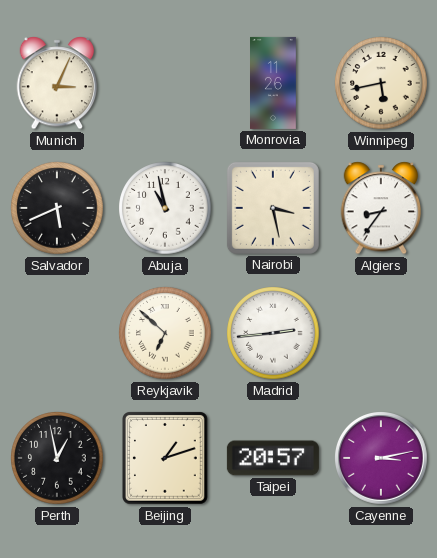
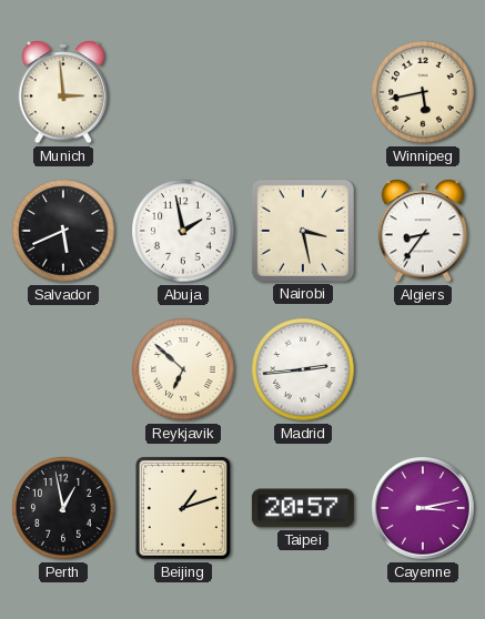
Munich: 3:04 -> 2:59
Monrovia: 11:26 -> none
Abuja: 10:58 -> 1:58
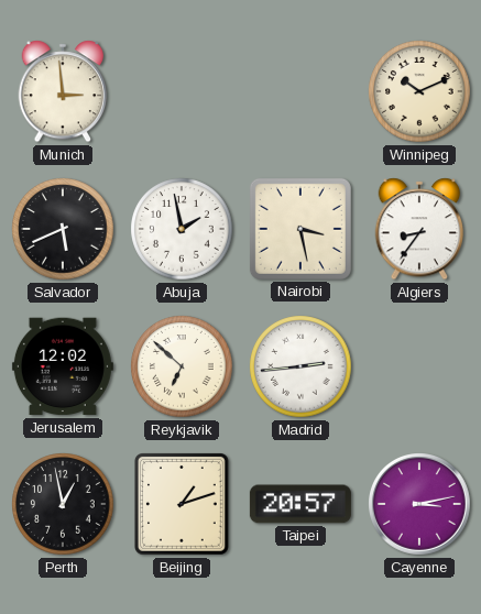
Winnipeg: 5:43 -> 10:11
Jerusalem: none -> 12:02
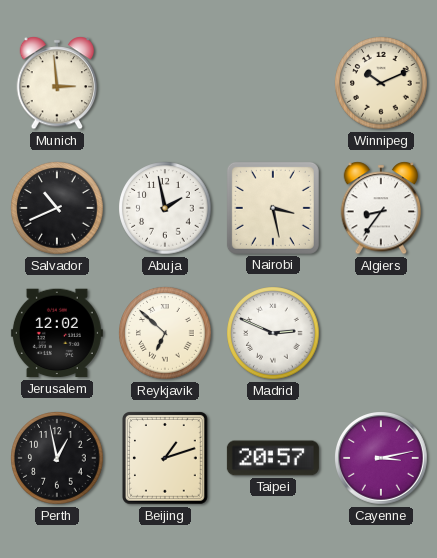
Salvador: 5:41 -> 10:41
Madrid: 2:44 -> 2:49
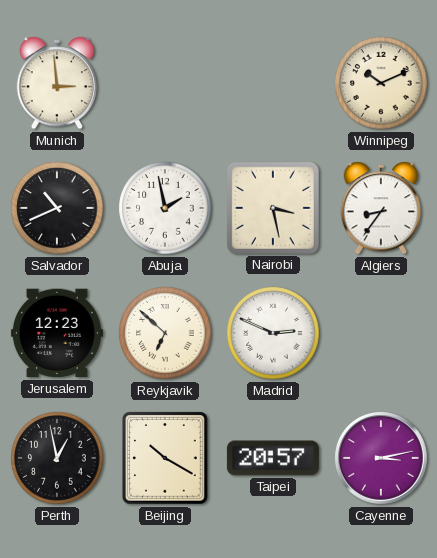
Jerusalem: 12:02 -> 12:23
Beijing: 1:12 -> 10:20
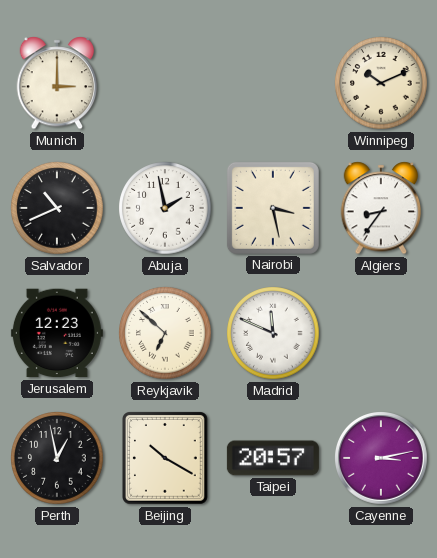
Munich: 2:59 -> 3:00
Madrid: 2:49 -> 11:49
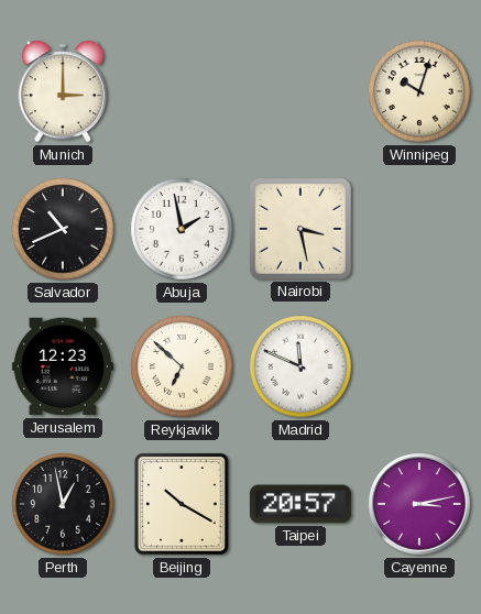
Winnipeg: 10:11 -> 10:03
Algiers: 8:36 -> none
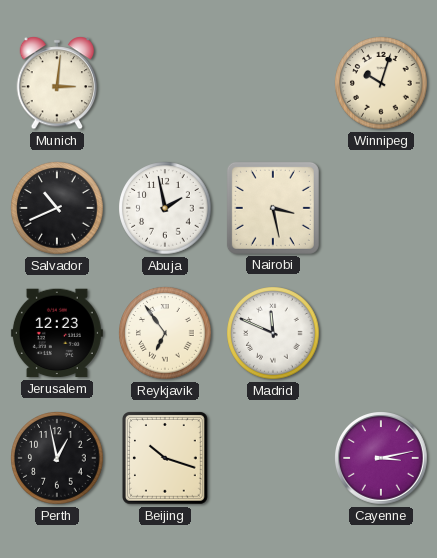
Munich: 3:00 -> 3:01
Reykjavik: 6:52 -> 6:54
Beijing: 10:20 -> 10:18
Taipei: 20:57 -> none
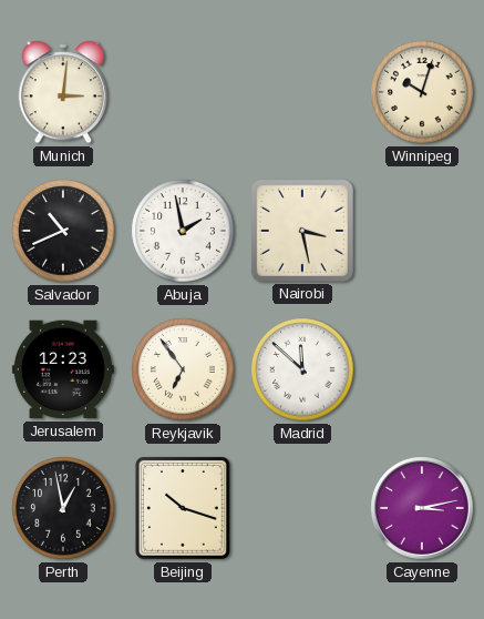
Madrid: 11:49 -> 11:52
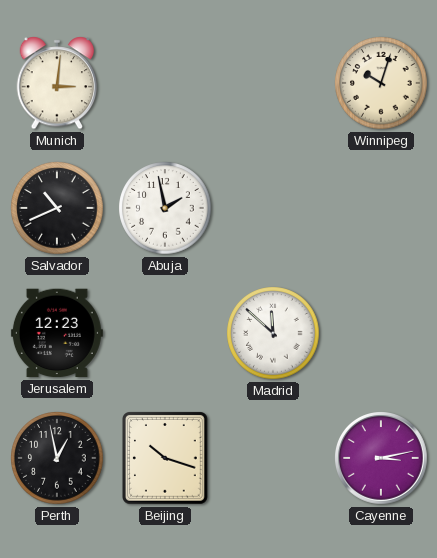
Nairobi: 3:28 -> none
Reykjavik: 6:54 -> none
